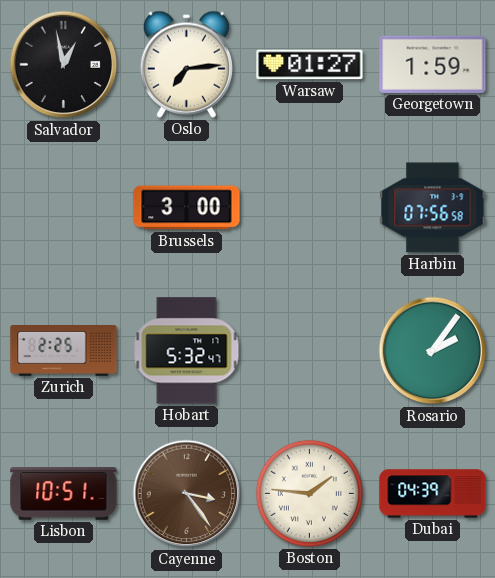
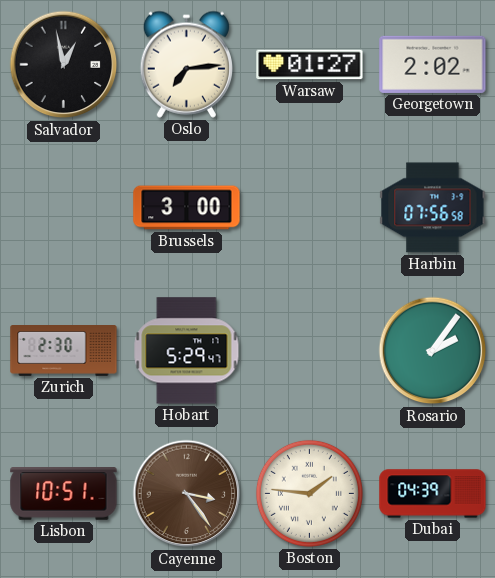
Georgetown: 1:59 -> 2:02
Zurich: 2:25 -> 2:30
Hobart: 5:32 -> 5:29
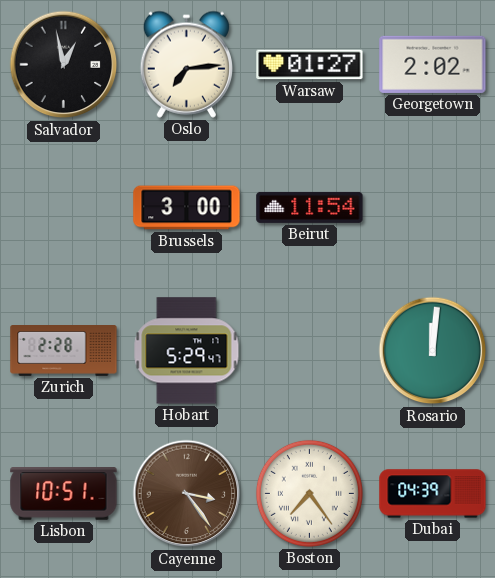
Beirut: none -> 11:54
Harbin: 07:56 -> none
Zurich: 2:30 -> 2:28
Rosario: 2:06 -> 12:01
Boston: 1:46 -> 7:24
